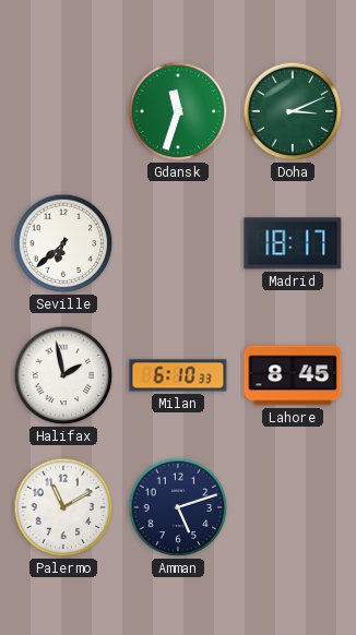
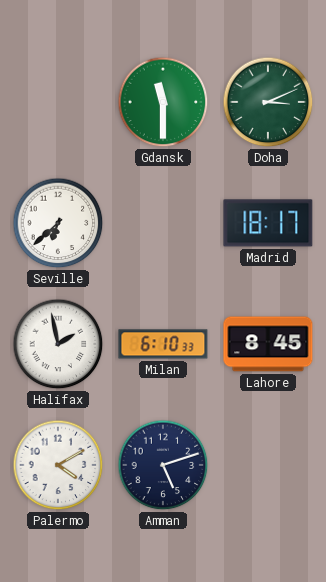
Gdansk: 11:33 -> 11:30
Palermo: 11:10 -> 4:10
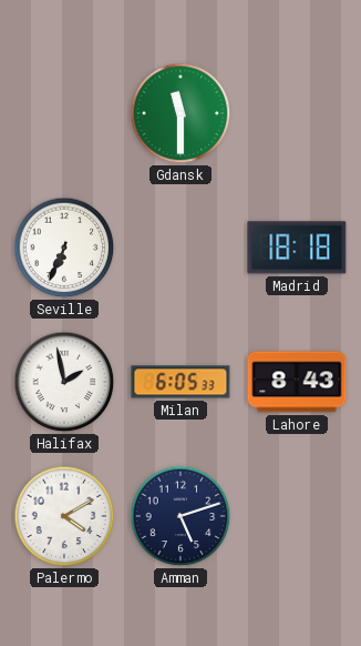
Doha: 3:11 -> none
Seville: 6:38 -> 6:34
Madrid: 18:17 -> 18:18
Milan: 6:10 -> 6:05
Lahore: 8:45 -> 8:43
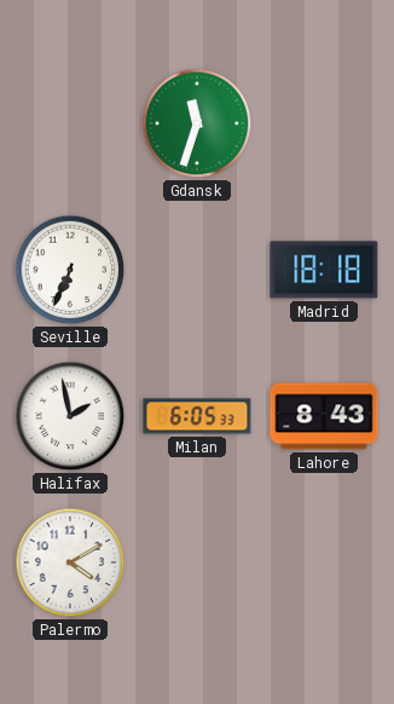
Gdansk: 11:30 -> 11:33
Amman: 5:12 -> none
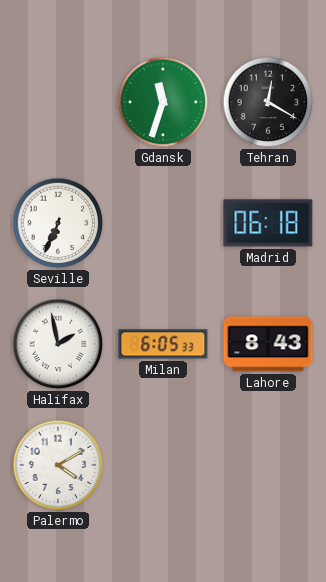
Tehran: none -> 12:20
Madrid: 18:18 -> 06:18
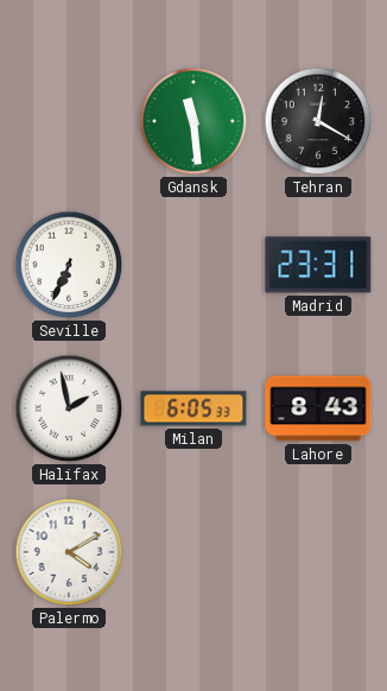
Gdansk: 11:33 -> 11:29
Madrid: 06:18 -> 23:31
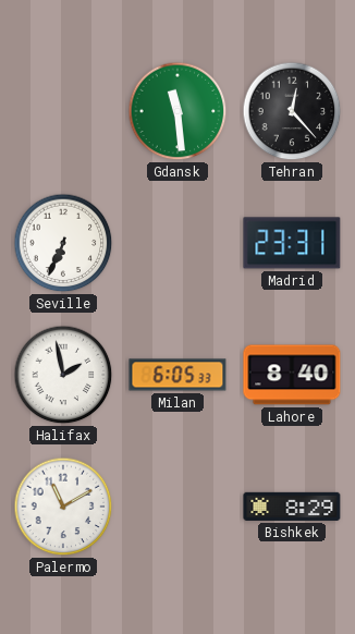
Tehran: 12:20 -> 12:23
Lahore: 8:43 -> 8:40
Palermo: 4:10 -> 11:10
Bishkek: none -> 8:29
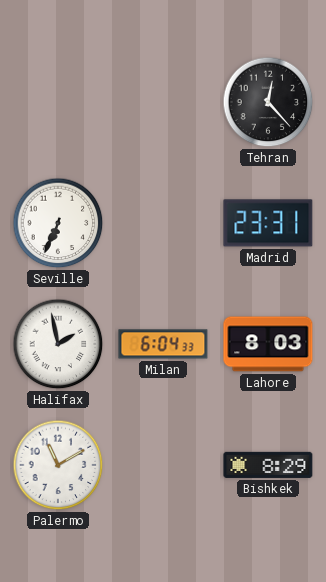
Gdansk: 11:29 -> none
Milan: 6:05 -> 6:04
Lahore: 8:40 -> 8:03
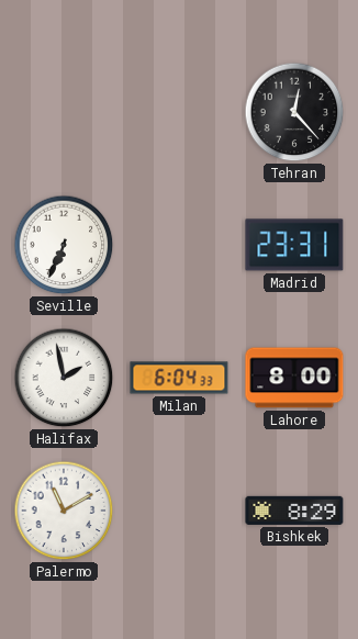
Lahore: 8:03 -> 8:00
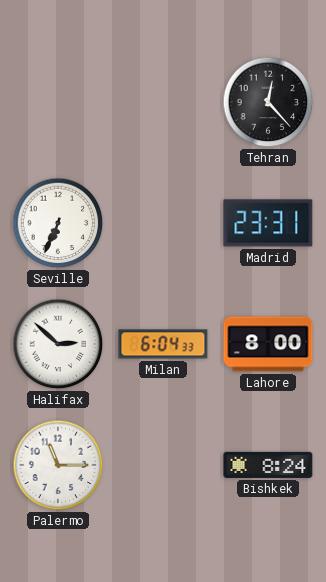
Halifax: 1:58 -> 2:52
Palermo: 11:10 -> 11:15
Bishkek: 8:29 -> 8:24
